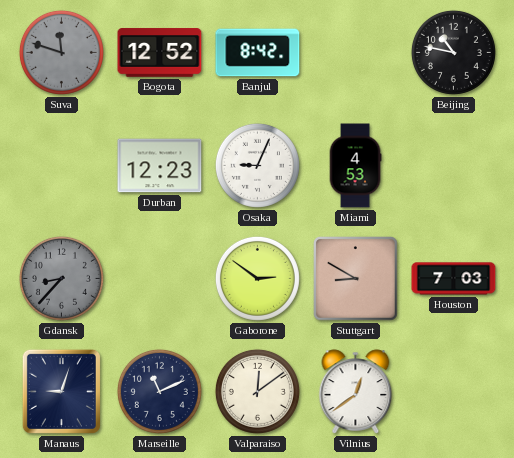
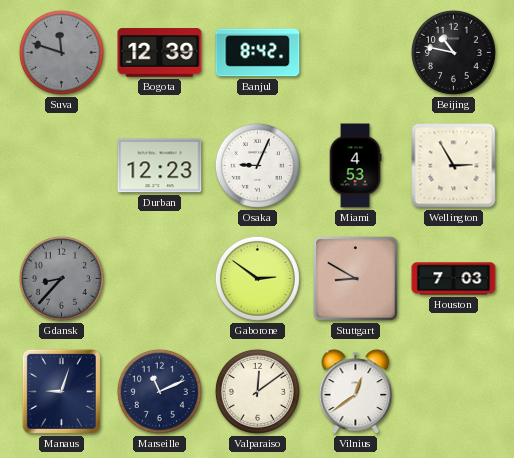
Bogota: 12:52 -> 12:39
Wellington: none -> 2:55
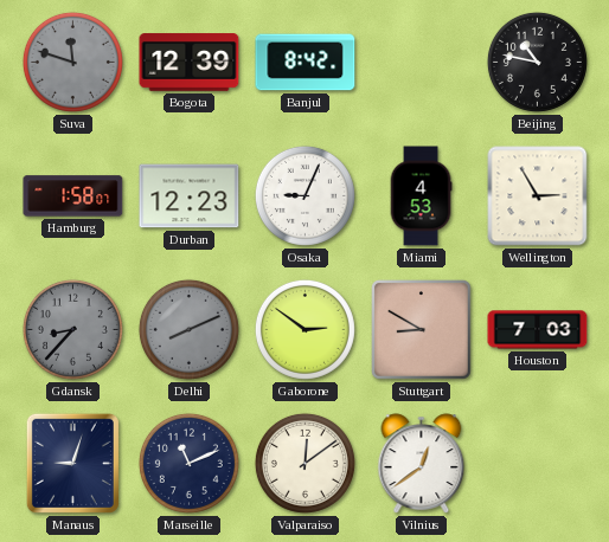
Hamburg: none -> 1:58
Delhi: none -> 8:11
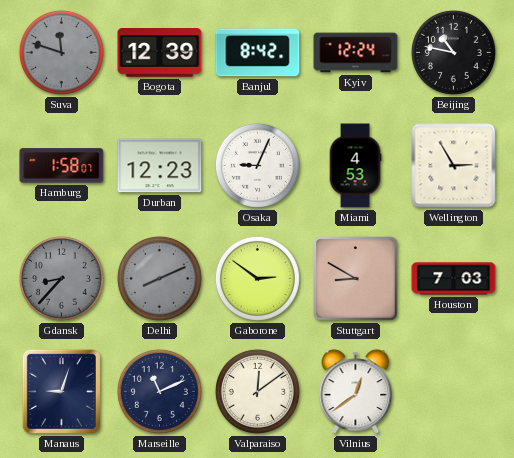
Kyiv: none -> 12:24
